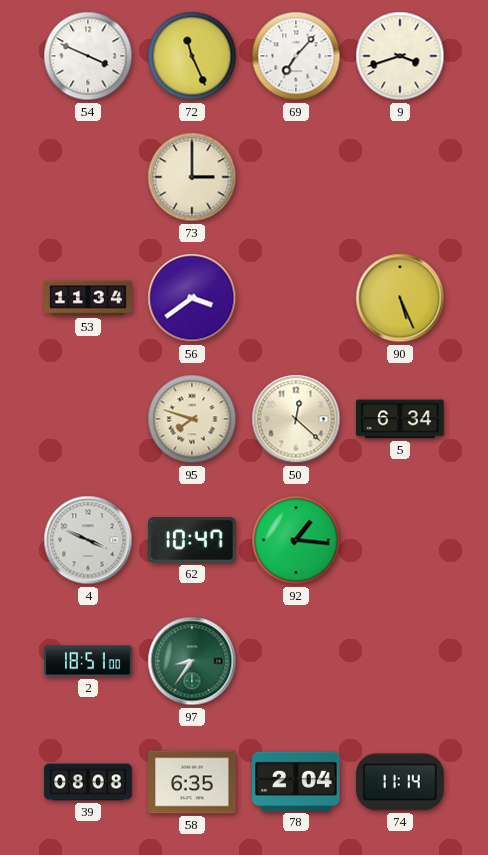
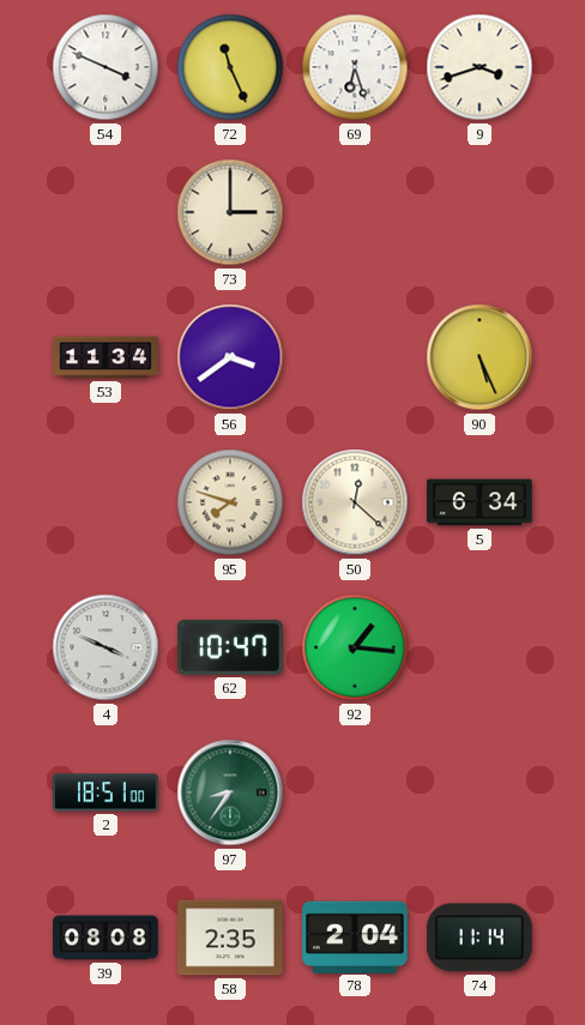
69: 7:07 -> 6:27
58: 6:35 -> 2:35
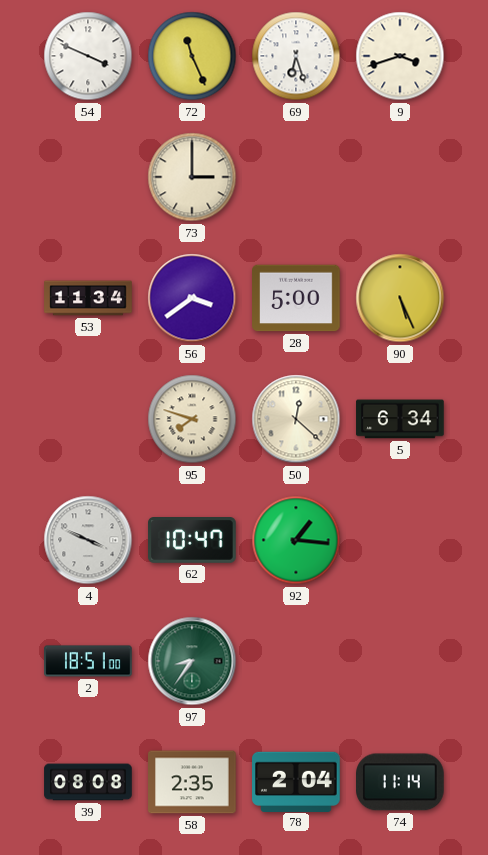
28: none -> 5:00
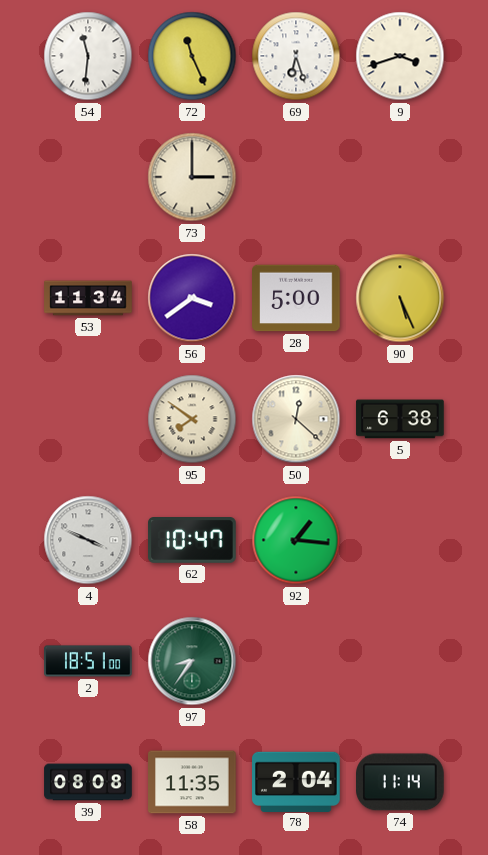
54: 3:49 -> 11:31
95: 7:48 -> 7:51
5: 6:34 -> 6:38
58: 2:35 -> 11:35
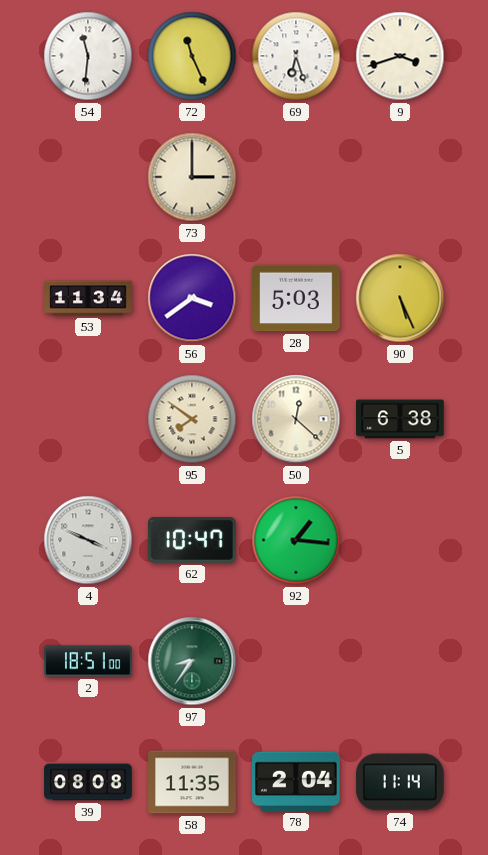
28: 5:00 -> 5:03
